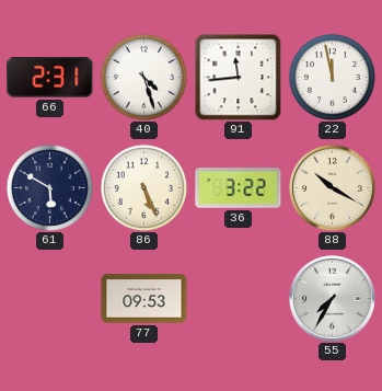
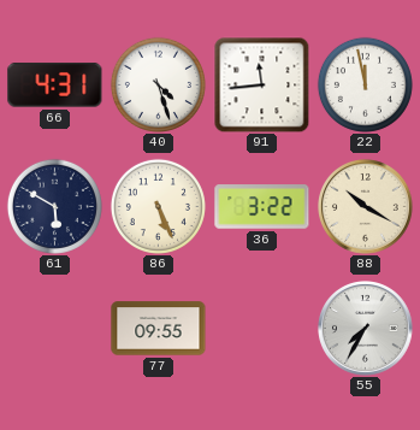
66: 2:31 -> 4:31
77: 09:53 -> 09:55
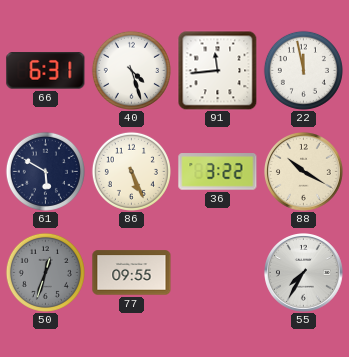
66: 4:31 -> 6:31
50: none -> 12:33
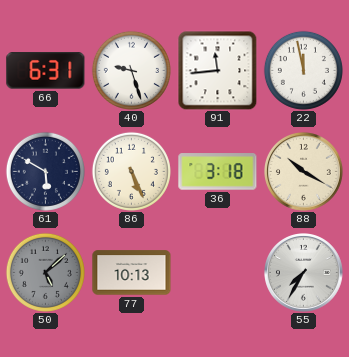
40: 4:27 -> 9:27
36: 3:22 -> 3:18
50: 12:33 -> 5:08
77: 09:55 -> 10:13
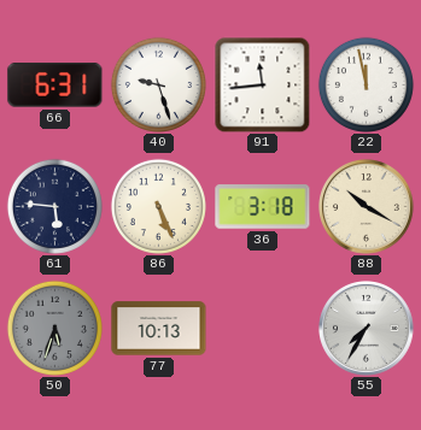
61: 5:50 -> 5:46
50: 5:08 -> 5:33
